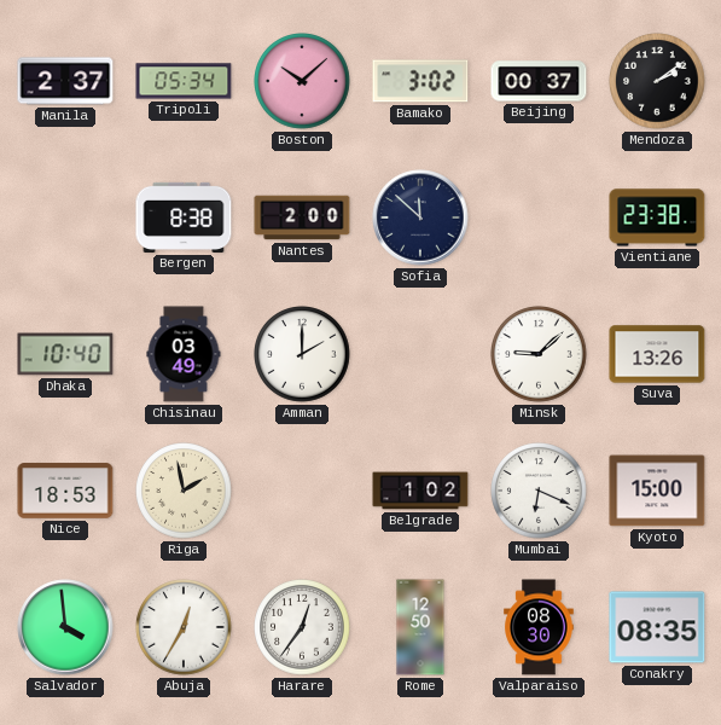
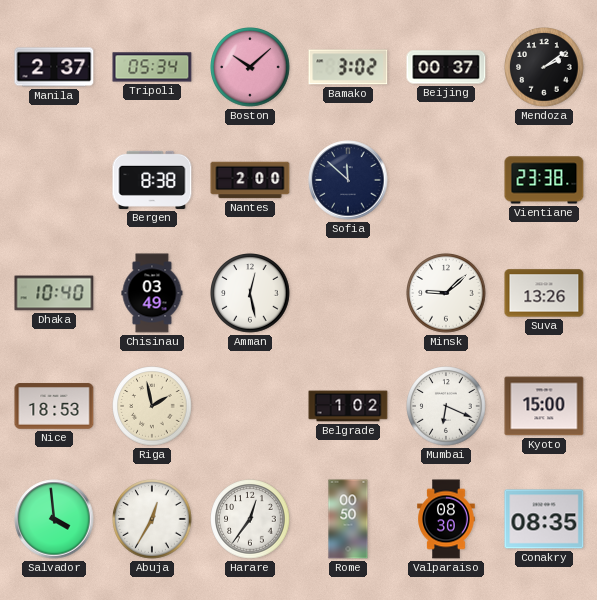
Amman: 2:00 -> 12:28
Rome: 12:50 -> 00:50
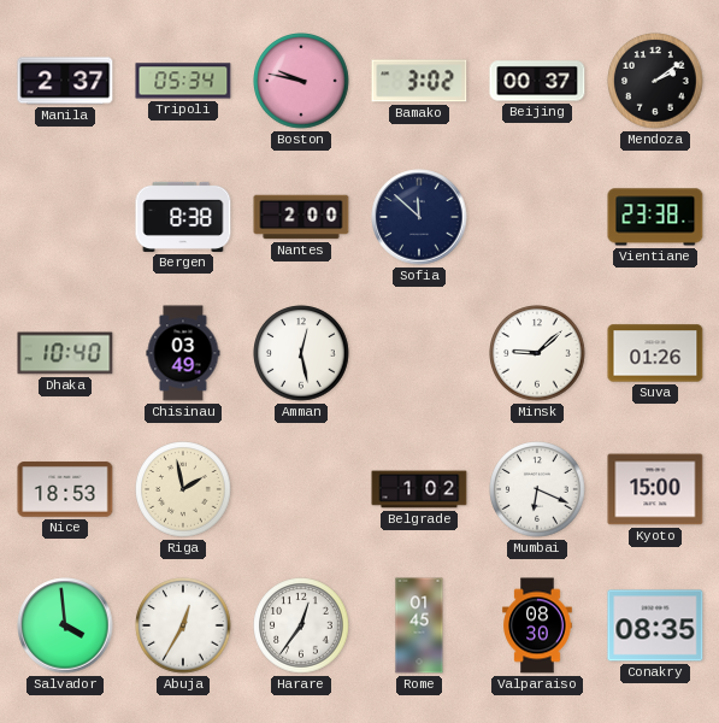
Boston: 10:08 -> 9:47
Suva: 13:26 -> 01:26
Rome: 00:50 -> 01:45
